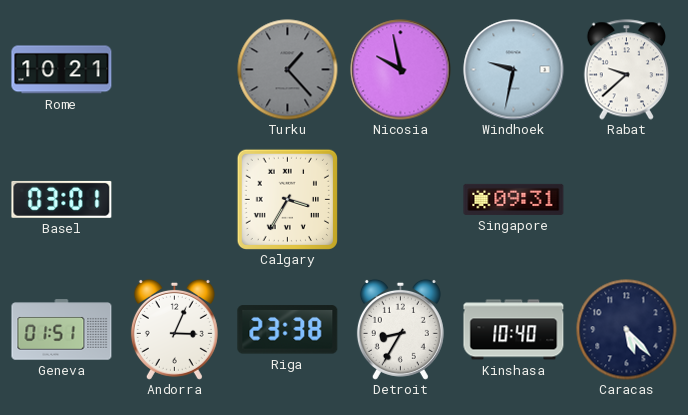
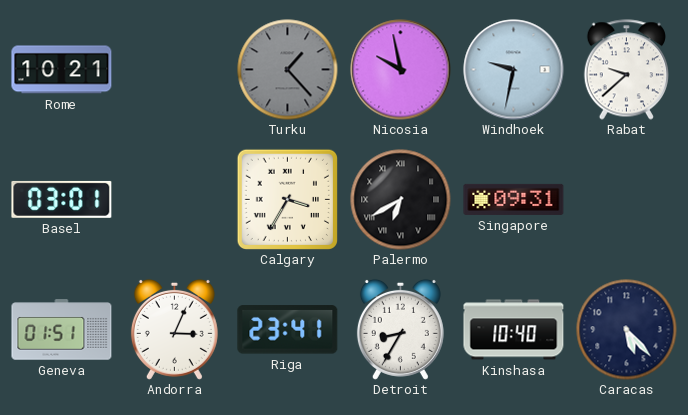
Palermo: none -> 6:40
Riga: 23:38 -> 23:41
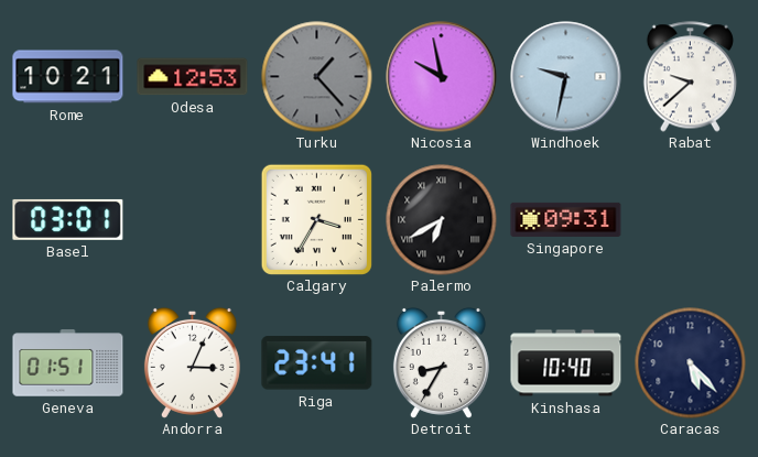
Odesa: none -> 12:53
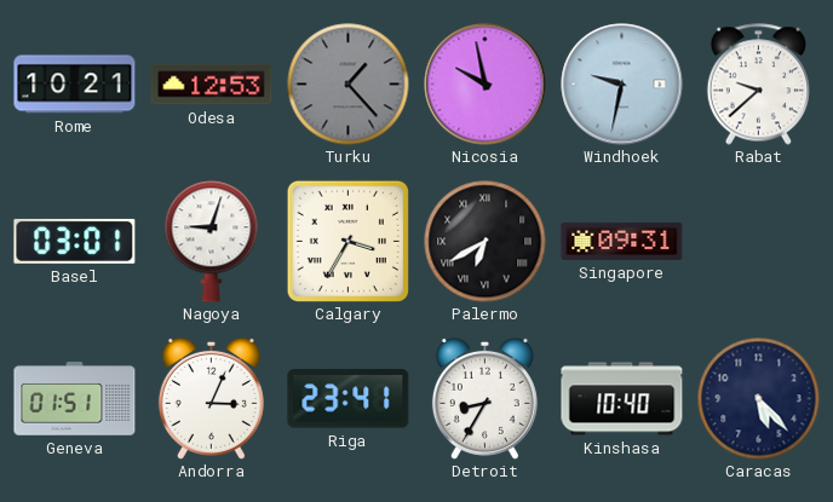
Nagoya: none -> 9:03
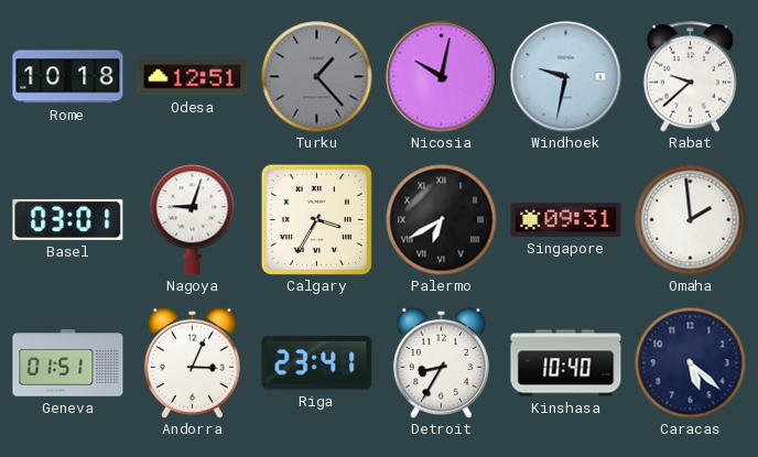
Rome: 10:21 -> 10:18
Odesa: 12:53 -> 12:51
Nicosia: 9:58 -> 10:02
Omaha: none -> 1:59
Caracas: 5:23 -> 5:22
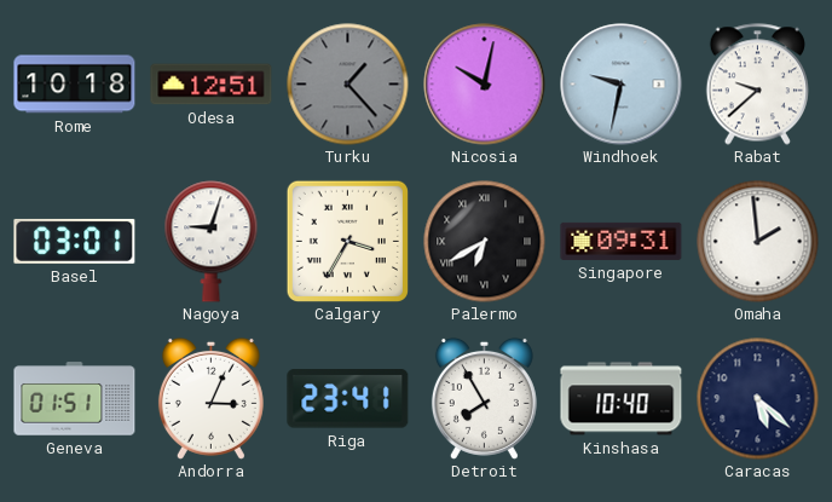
Detroit: 8:35 -> 7:55
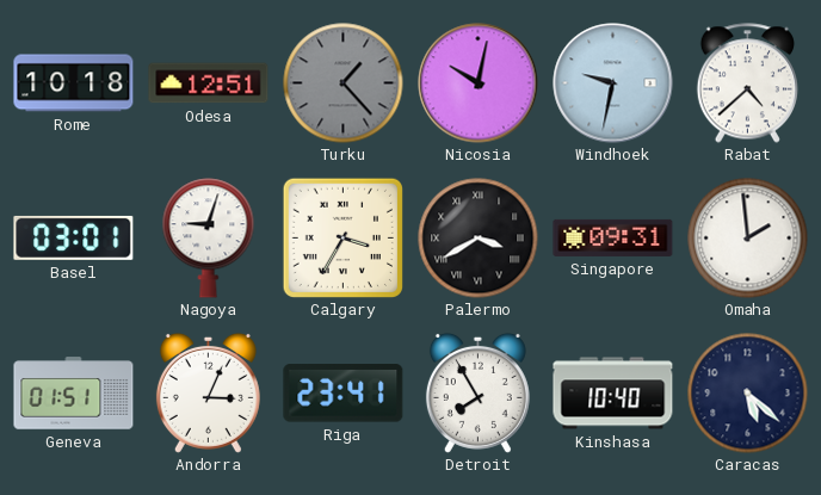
Rabat: 9:38 -> 4:38
Palermo: 6:40 -> 3:40
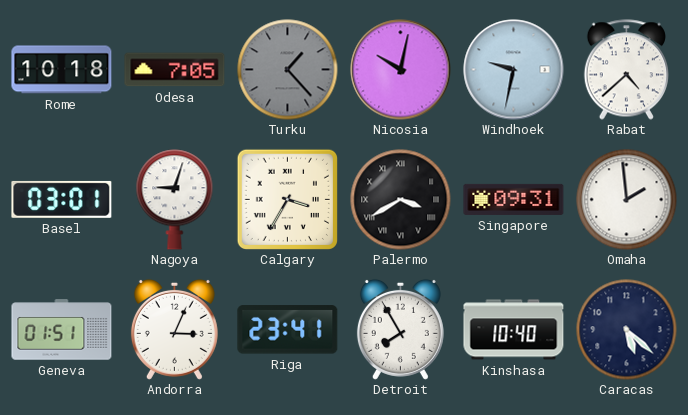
Odesa: 12:51 -> 7:05
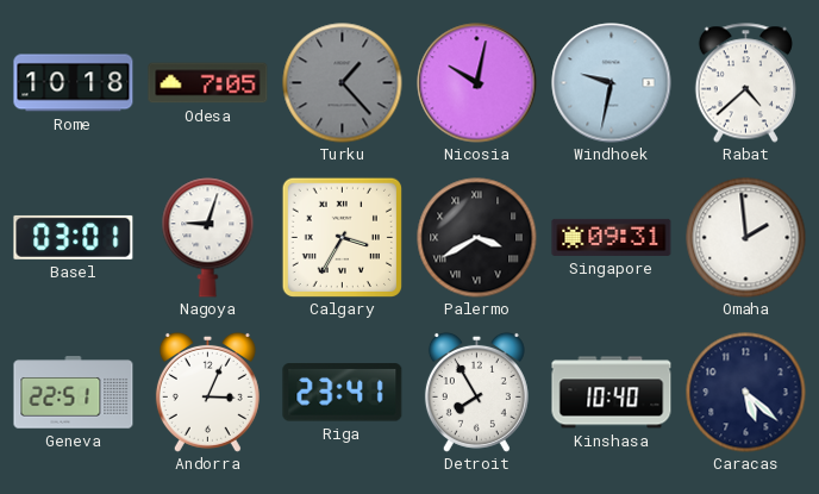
Geneva: 01:51 -> 22:51
